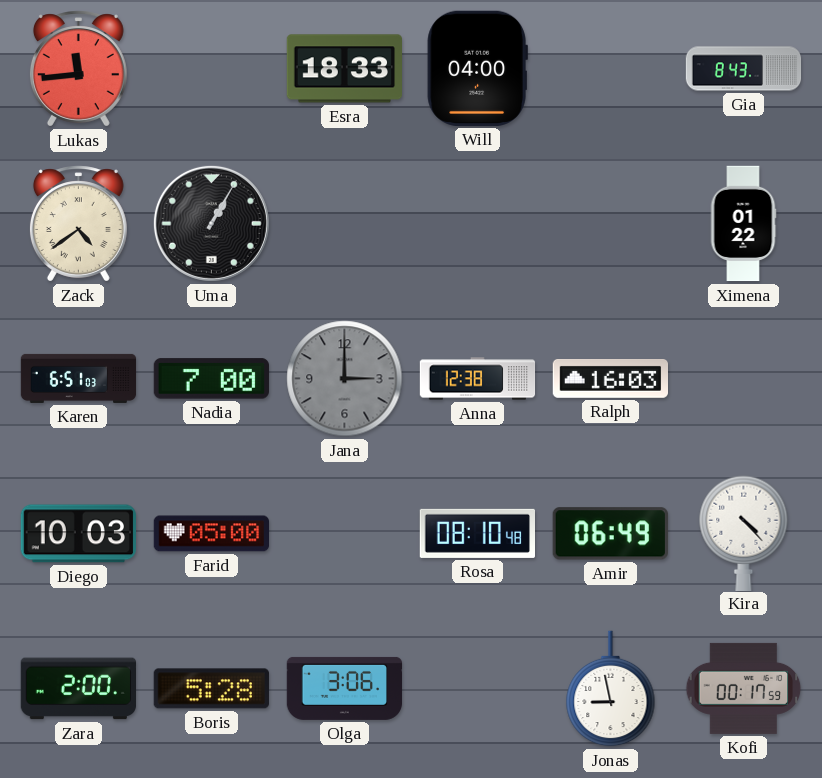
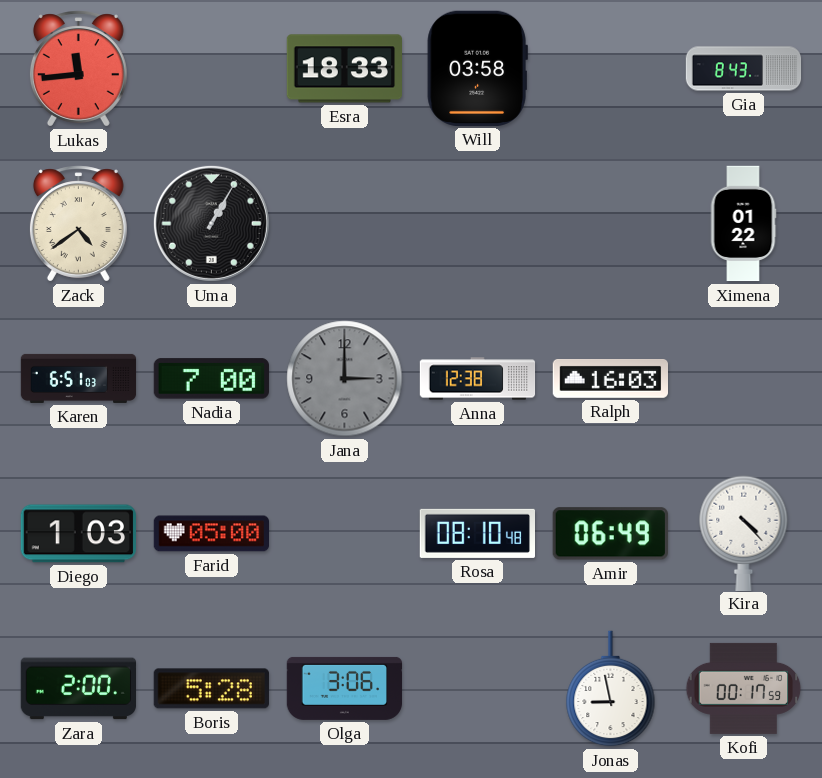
Will: 04:00 -> 03:58
Diego: 10:03 -> 1:03
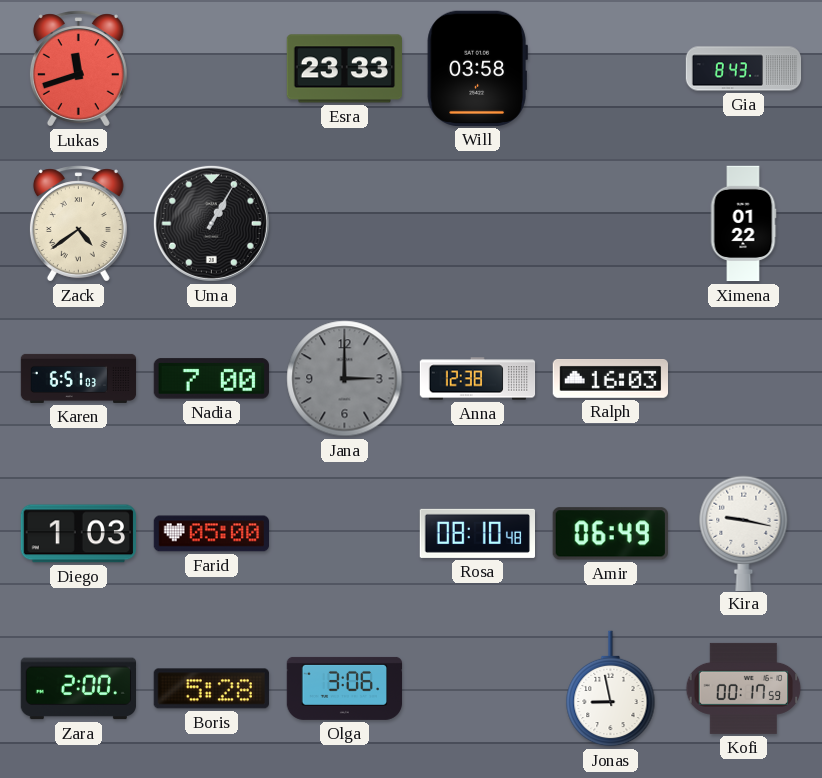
Lukas: 11:44 -> 11:42
Esra: 18:33 -> 23:33
Kira: 4:23 -> 9:17
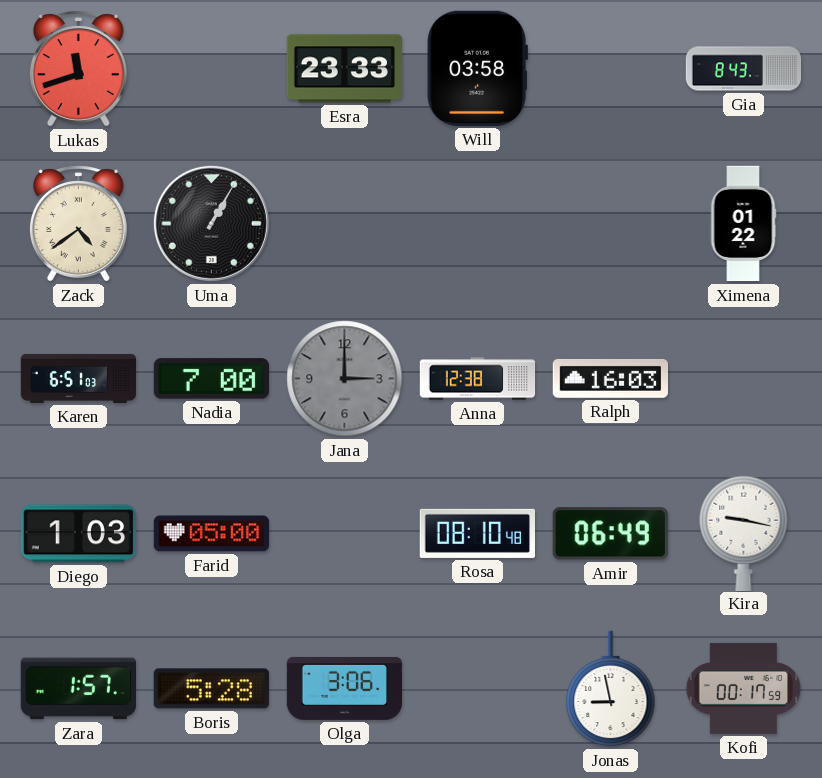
Zara: 2:00 -> 1:57
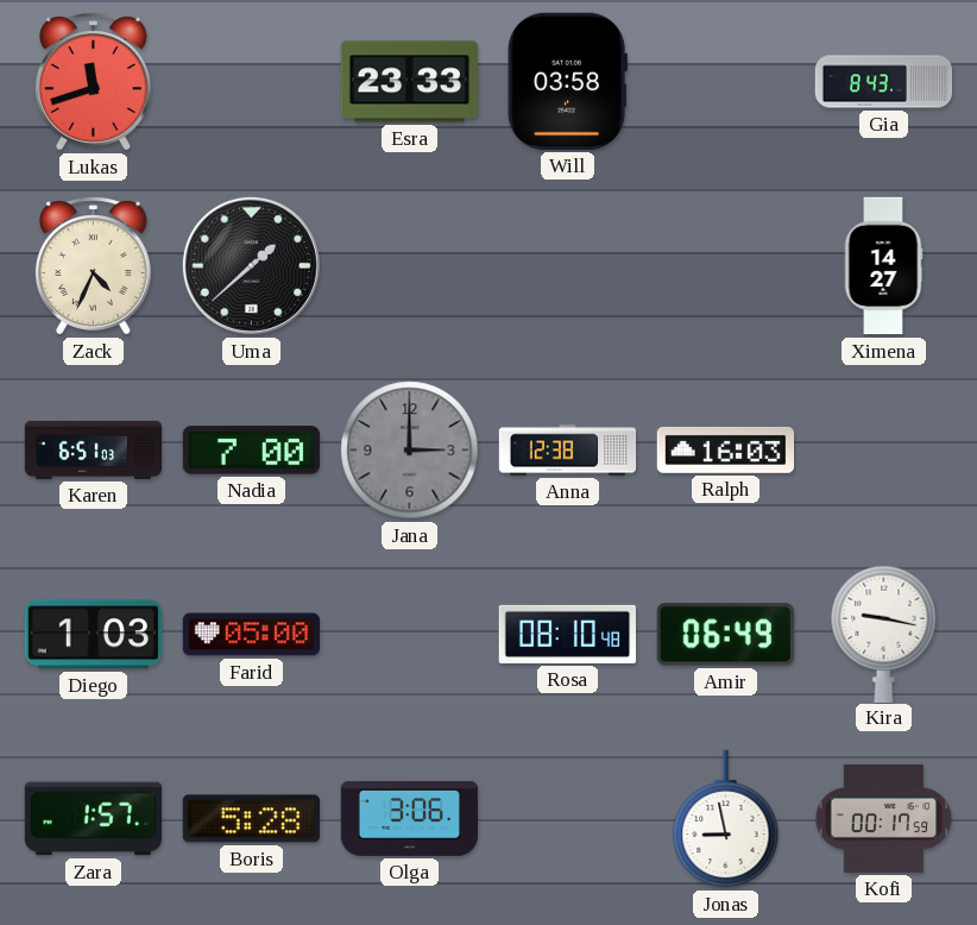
Zack: 4:39 -> 4:34
Uma: 1:05 -> 1:38
Ximena: 01:22 -> 14:27
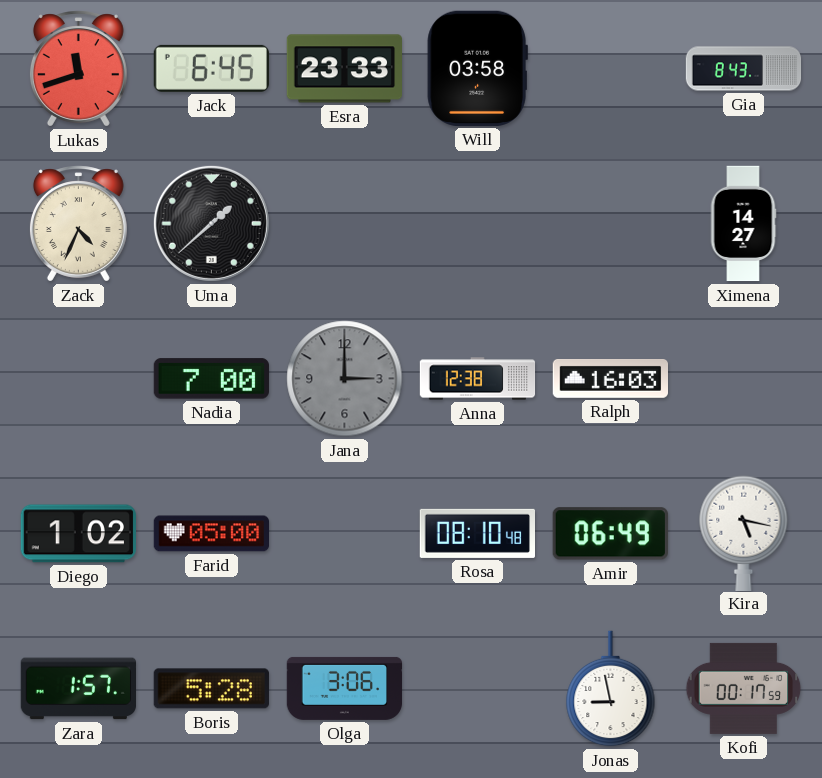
Jack: none -> 6:45
Karen: 6:51 -> none
Diego: 1:03 -> 1:02
Kira: 9:17 -> 5:17
